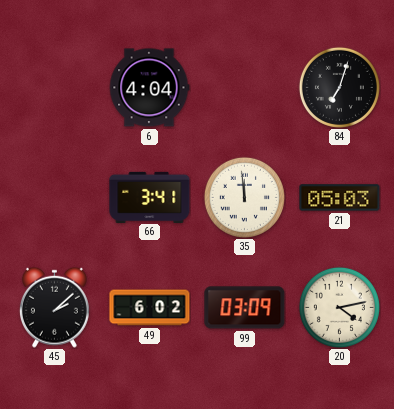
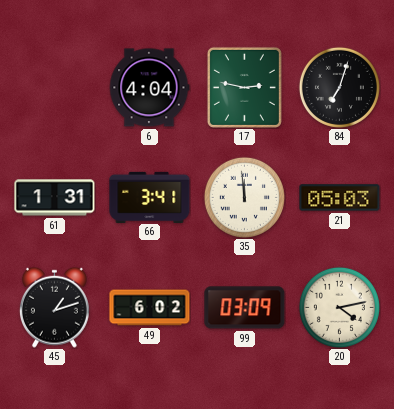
17: none -> 2:47
61: none -> 1:31
45: 2:08 -> 1:12
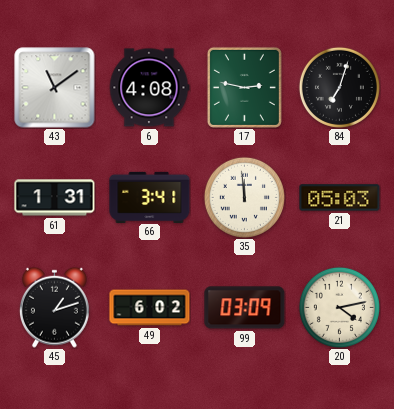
43: none -> 11:09
6: 4:04 -> 4:08
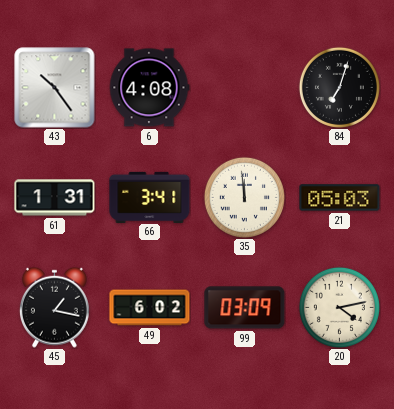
43: 11:09 -> 10:24
17: 2:47 -> none
45: 1:12 -> 1:17
